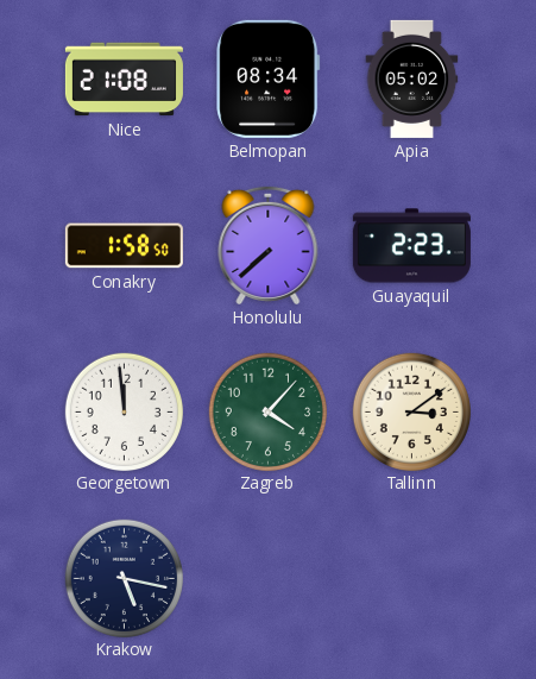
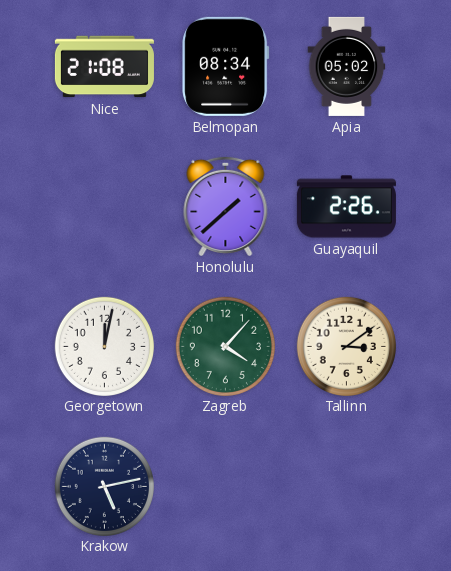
Conakry: 1:58 -> none
Honolulu: 7:38 -> 1:38
Guayaquil: 2:23 -> 2:26
Georgetown: 11:59 -> 12:02
Krakow: 5:17 -> 5:13
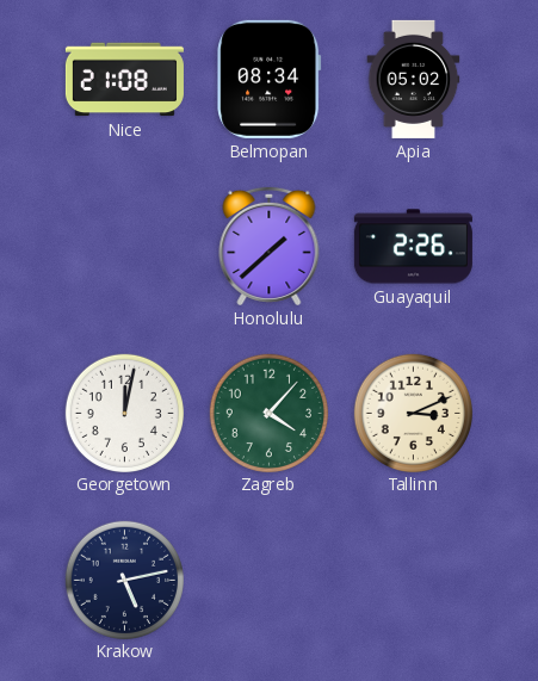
Tallinn: 3:09 -> 3:11
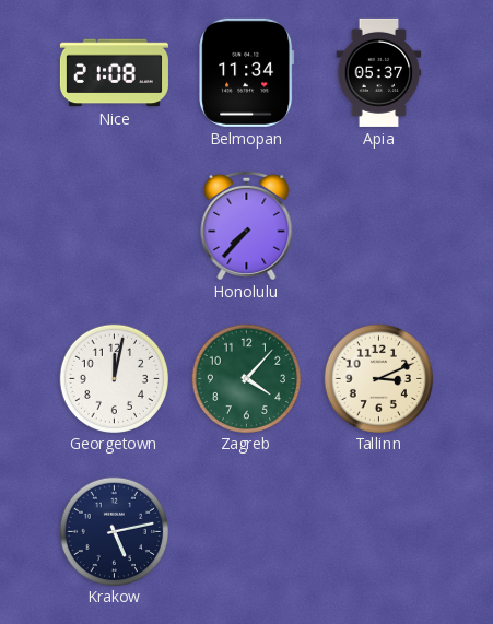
Belmopan: 08:34 -> 11:34
Apia: 05:02 -> 05:37
Honolulu: 1:38 -> 7:37
Guayaquil: 2:26 -> none
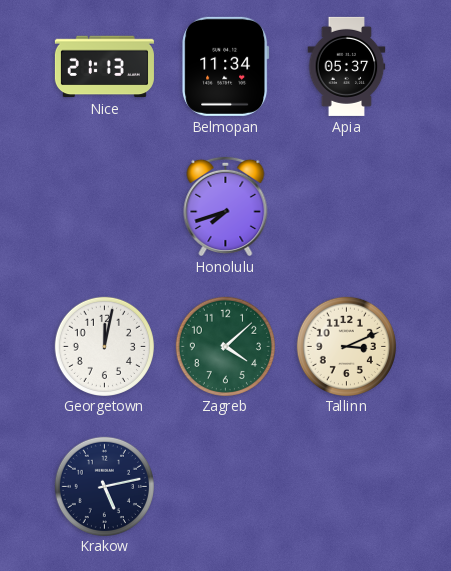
Nice: 21:08 -> 21:13
Honolulu: 7:37 -> 7:42
Zagreb: 4:07 -> 4:08
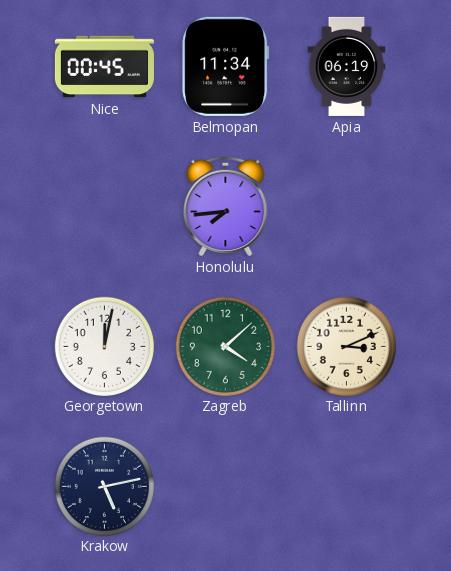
Nice: 21:13 -> 00:45
Apia: 05:37 -> 06:19
Honolulu: 7:42 -> 7:44
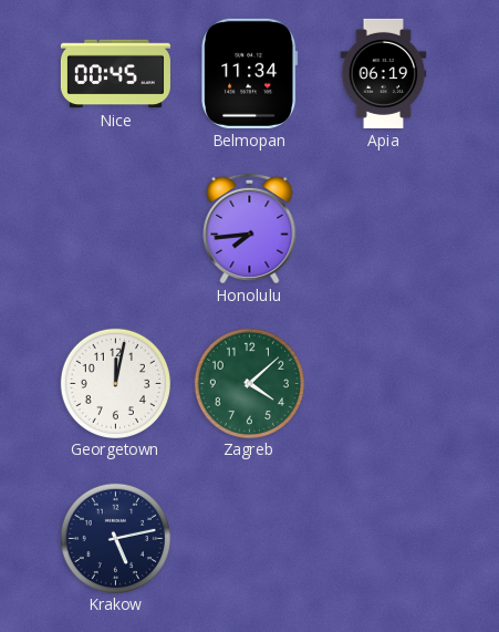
Tallinn: 3:11 -> none
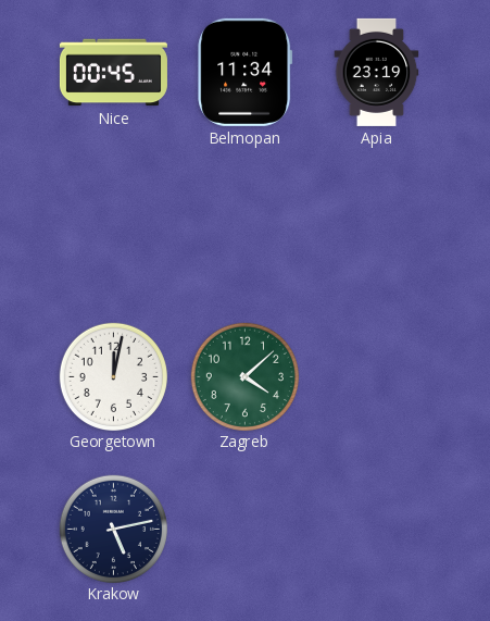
Apia: 06:19 -> 23:19
Honolulu: 7:44 -> none
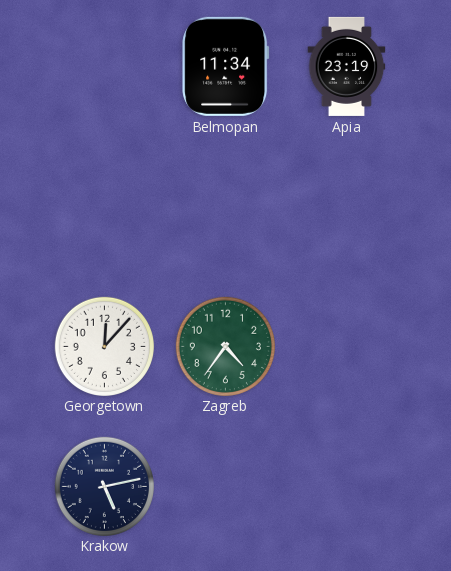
Nice: 00:45 -> none
Georgetown: 12:02 -> 12:07
Zagreb: 4:08 -> 4:36
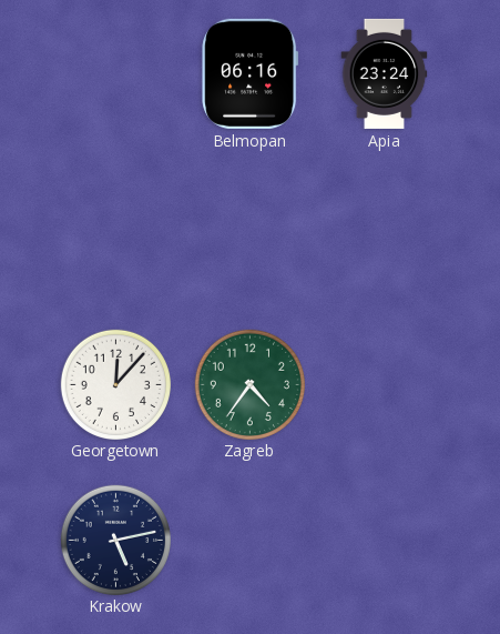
Belmopan: 11:34 -> 06:16
Apia: 23:19 -> 23:24
